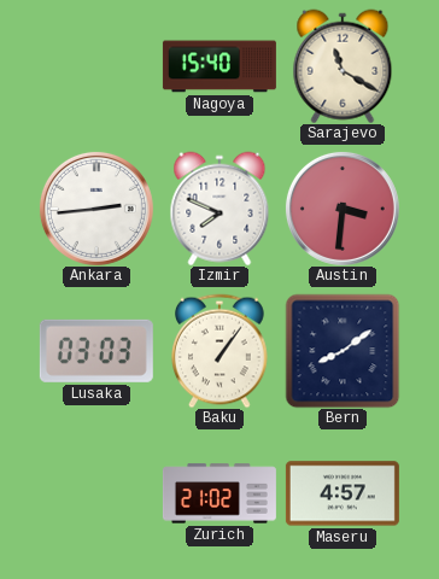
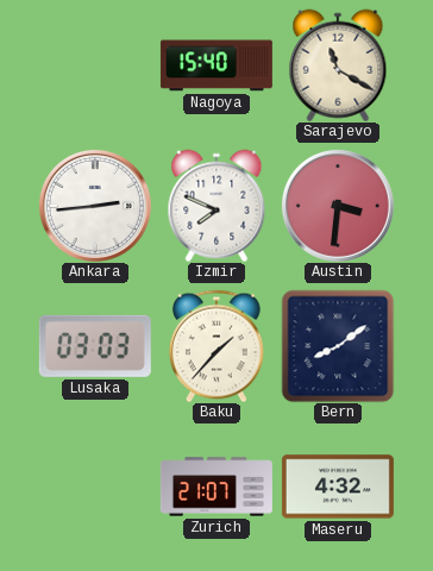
Baku: 1:06 -> 1:37
Zurich: 21:02 -> 21:07
Maseru: 4:57 -> 4:32
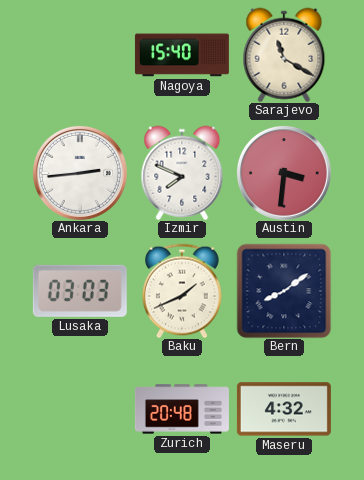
Baku: 1:37 -> 1:41
Zurich: 21:07 -> 20:48
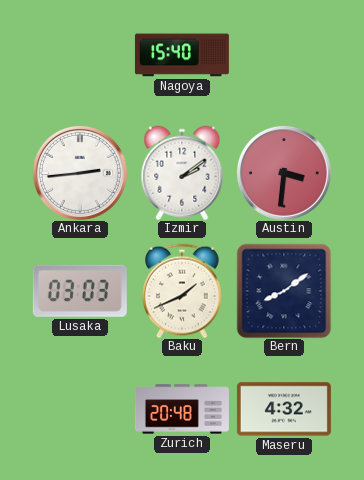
Sarajevo: 11:20 -> none
Izmir: 7:49 -> 2:09
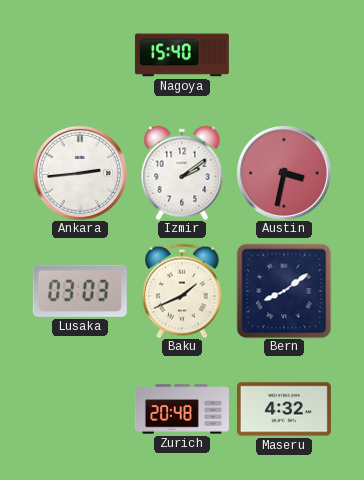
Austin: 3:31 -> 3:32
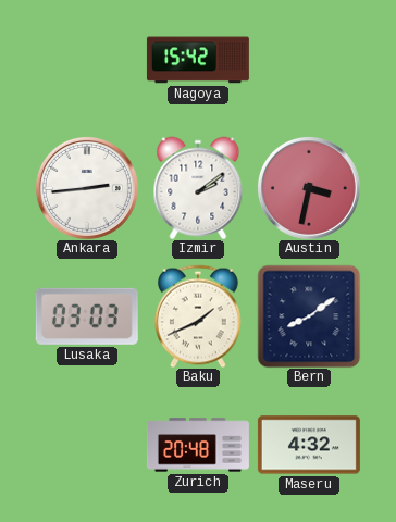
Nagoya: 15:40 -> 15:42
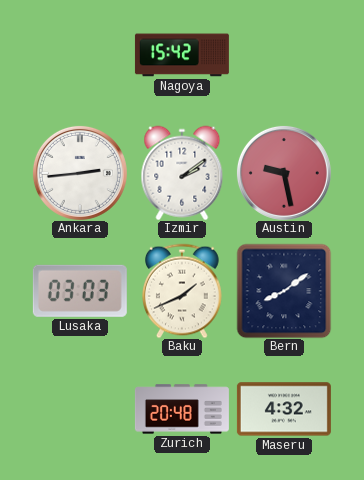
Austin: 3:32 -> 9:28
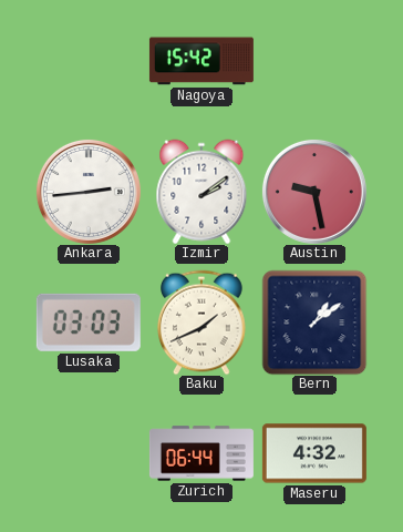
Bern: 8:09 -> 1:09
Zurich: 20:48 -> 06:44
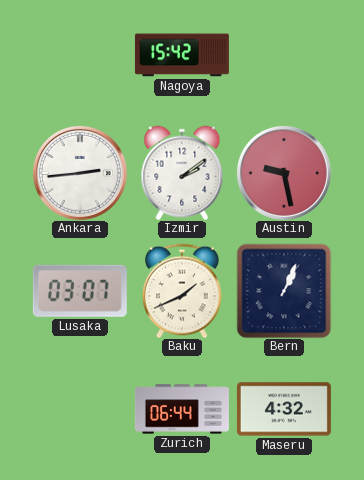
Lusaka: 03:03 -> 03:07
Bern: 1:09 -> 1:04
